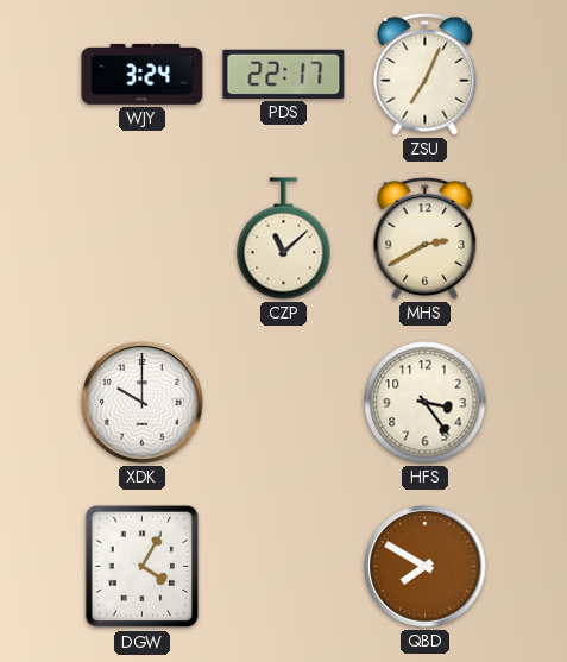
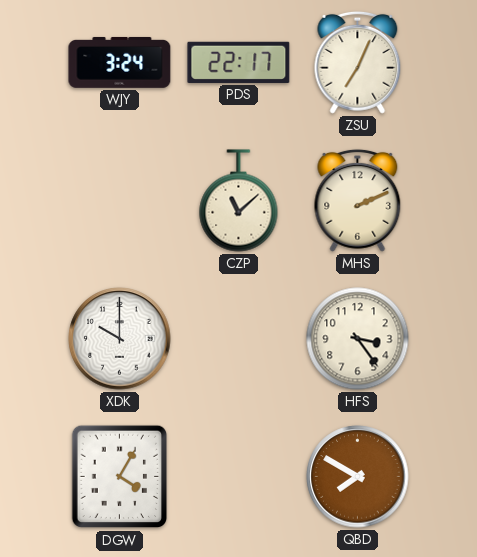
MHS: 2:40 -> 2:11
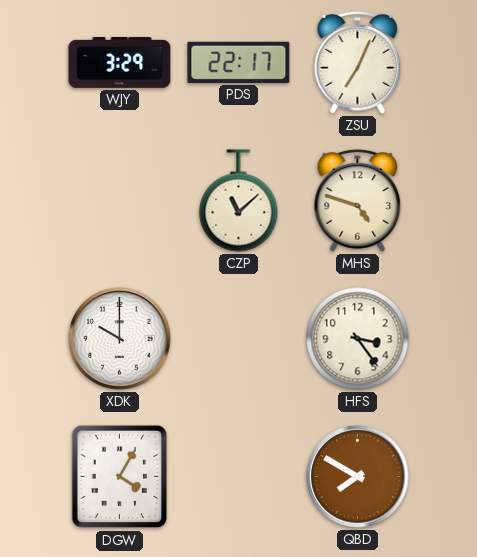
WJY: 3:24 -> 3:29
MHS: 2:11 -> 4:48
